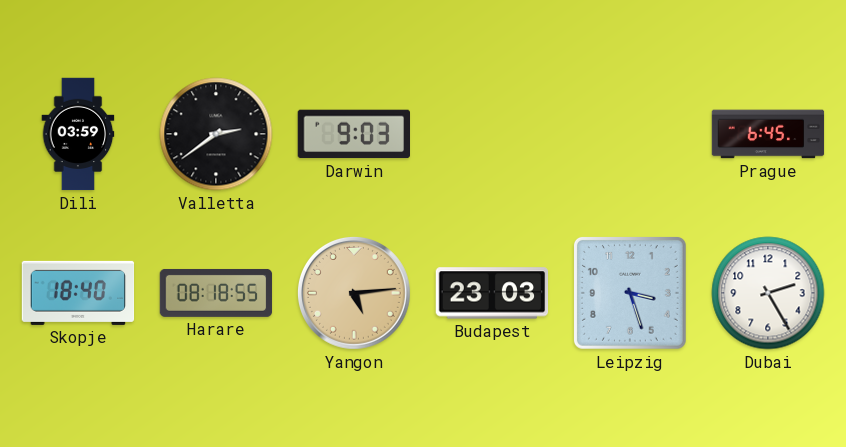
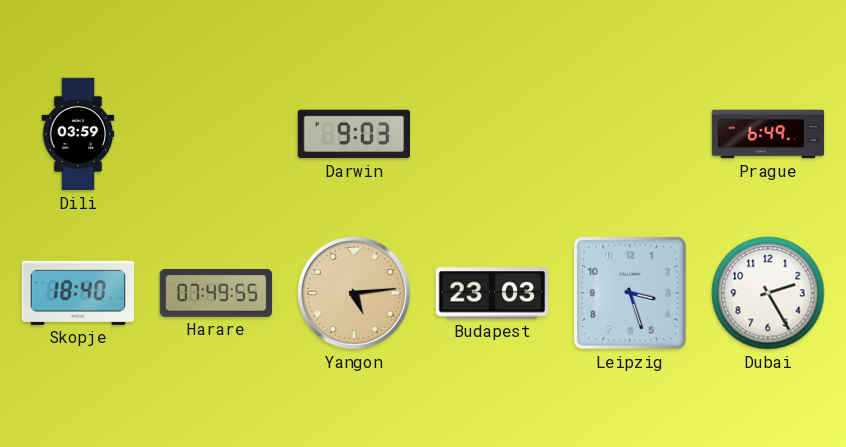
Valletta: 2:39 -> none
Prague: 6:45 -> 6:49
Harare: 08:18 -> 07:49
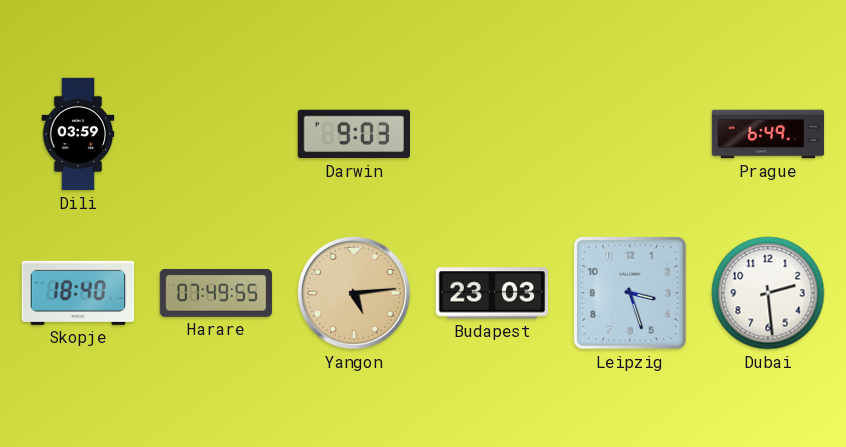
Dubai: 2:25 -> 2:29
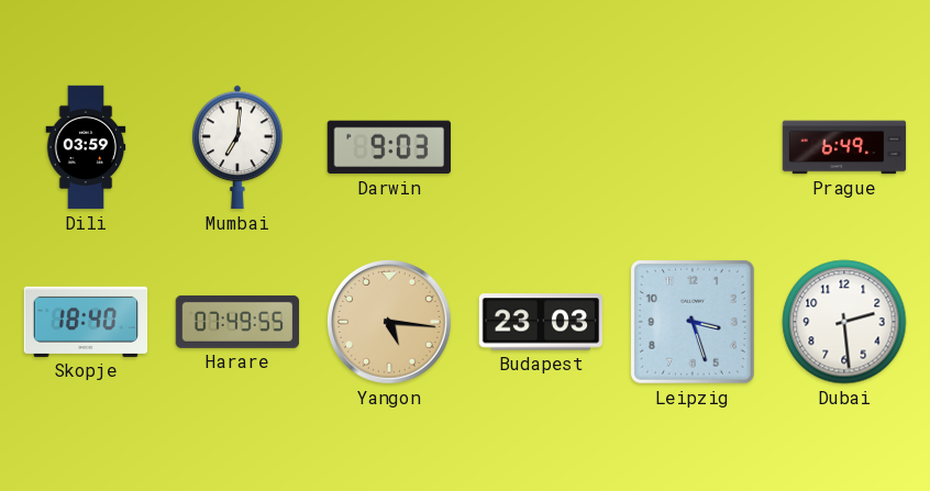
Mumbai: none -> 7:01
Yangon: 5:14 -> 5:16
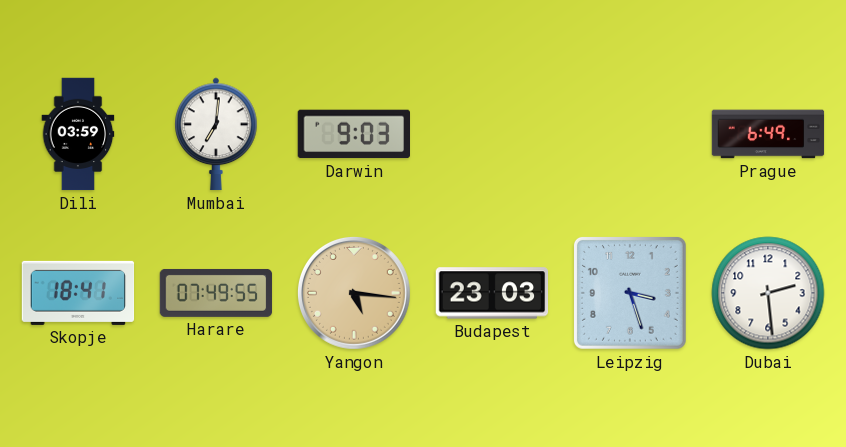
Skopje: 18:40 -> 18:41
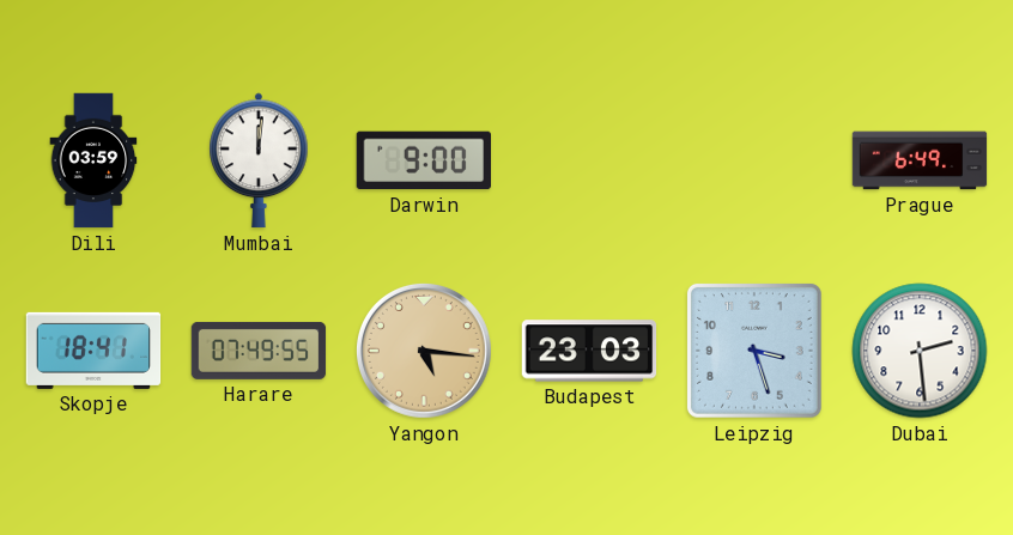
Mumbai: 7:01 -> 12:01
Darwin: 9:03 -> 9:00
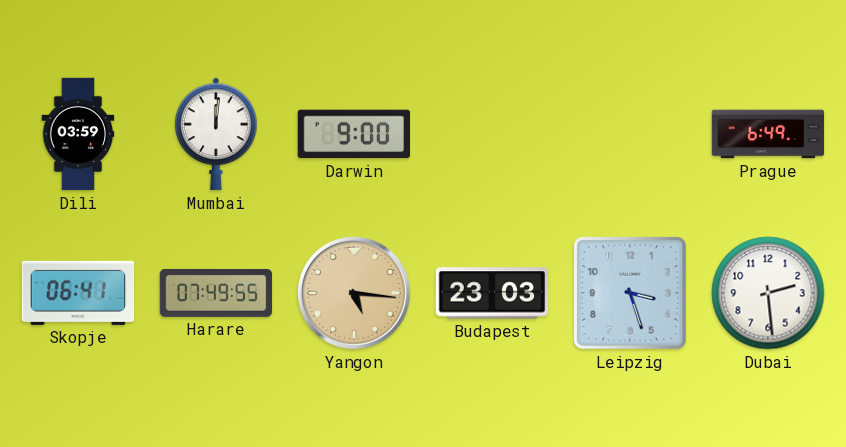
Skopje: 18:41 -> 06:41
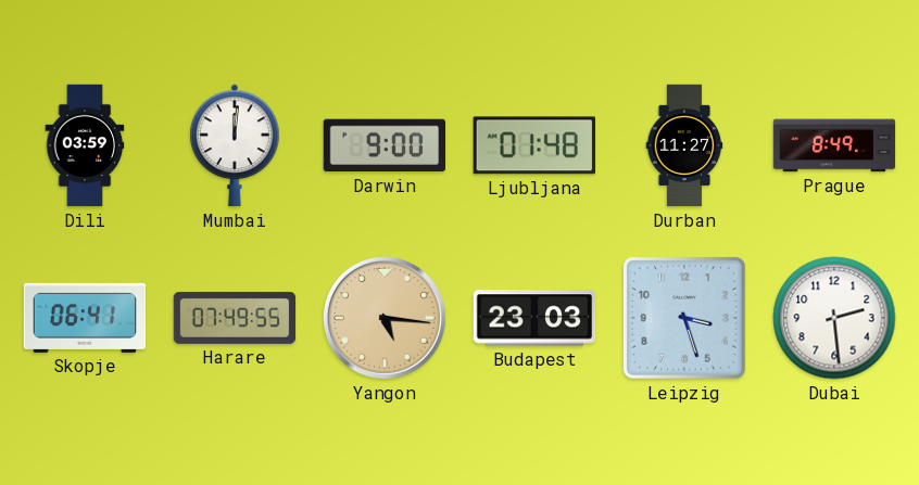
Ljubljana: none -> 01:48
Durban: none -> 11:27
Prague: 6:49 -> 8:49
